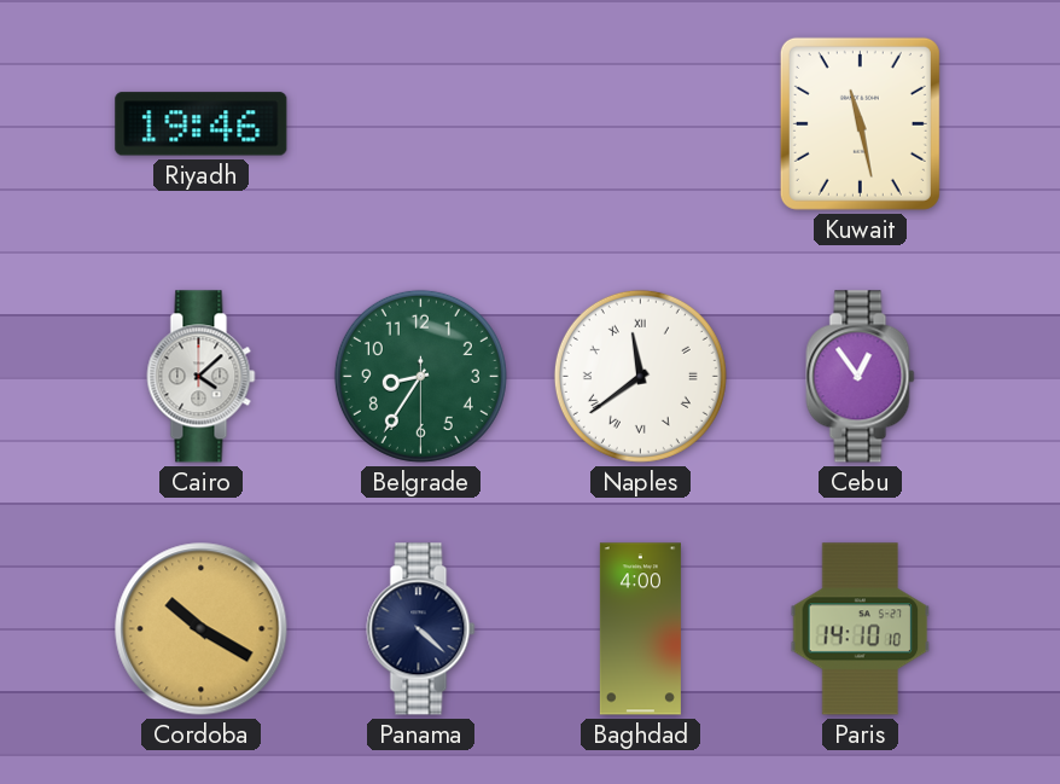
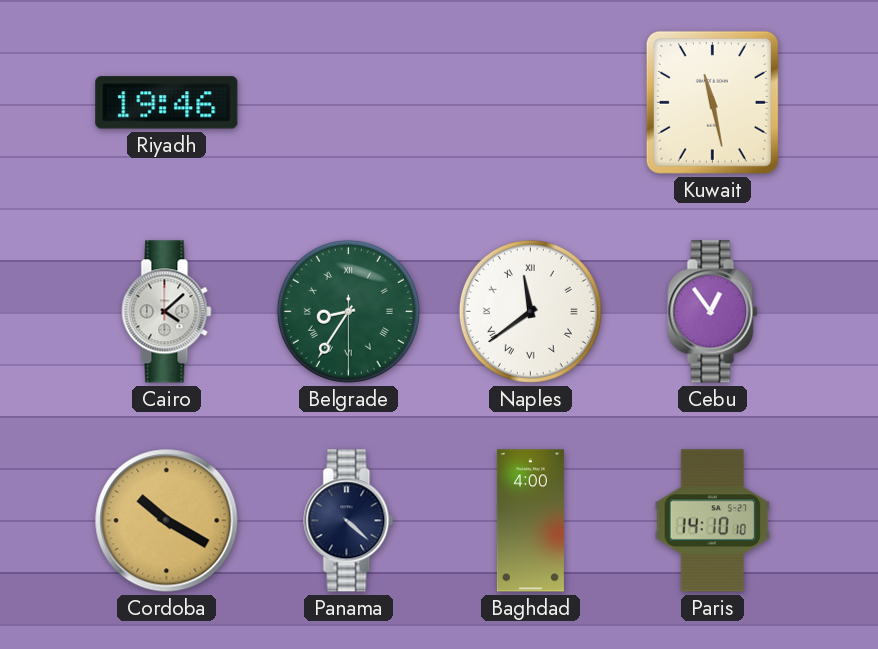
Belgrade numerals: Arabic -> Roman
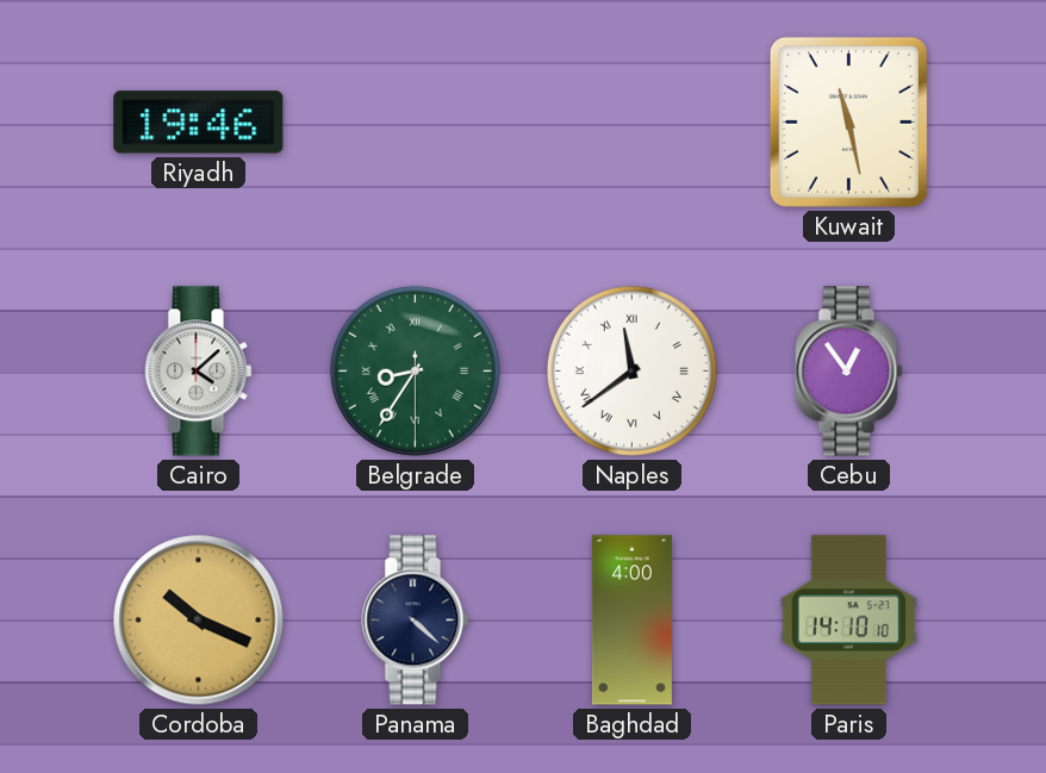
Cordoba: 10:20 -> 10:19
